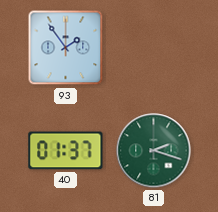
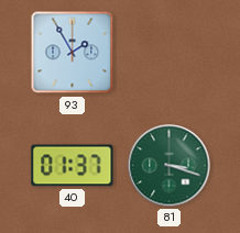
93: 1:54 -> 1:55
81: 2:18 -> 3:18
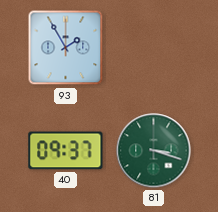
40: 01:37 -> 09:37
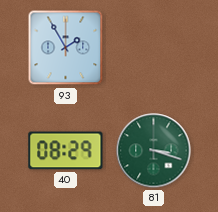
40: 09:37 -> 08:29
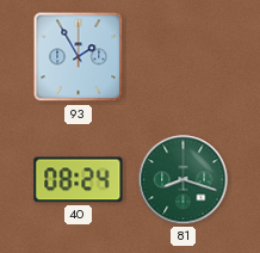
40: 08:29 -> 08:24
81: 3:18 -> 8:18
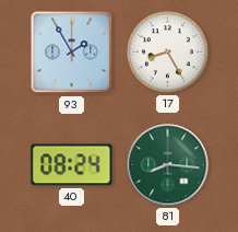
17: none -> 8:25
81: 8:18 -> 8:16
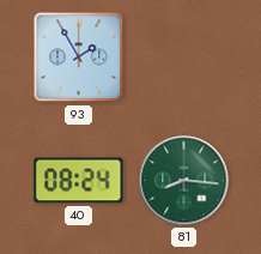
17: 8:25 -> none
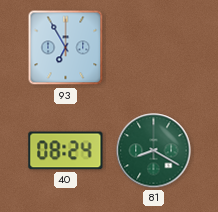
93: 1:55 -> 6:55
81: 8:16 -> 8:20
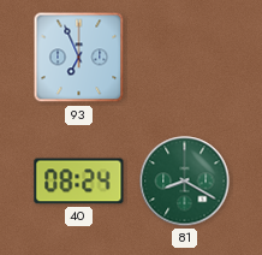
93: 6:55 -> 6:56
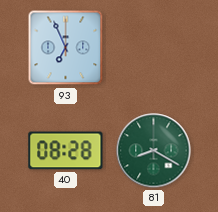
40: 08:24 -> 08:28
